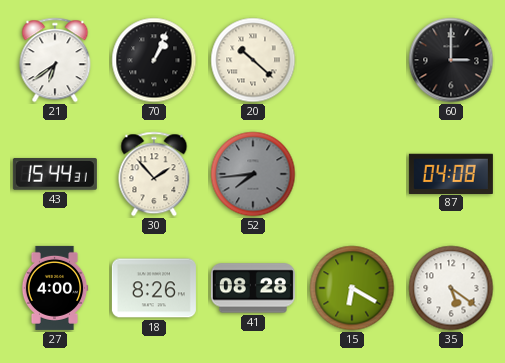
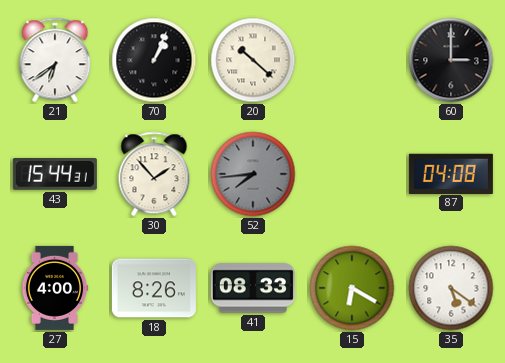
41: 08:28 -> 08:33
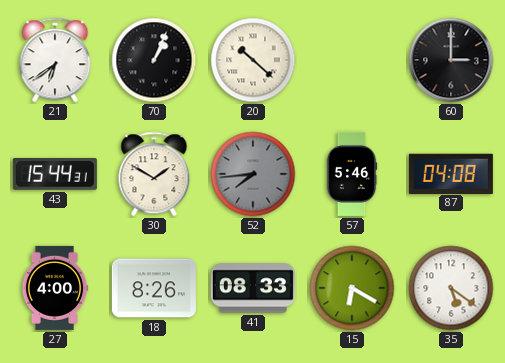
30: 1:53 -> 1:50
57: none -> 5:46
